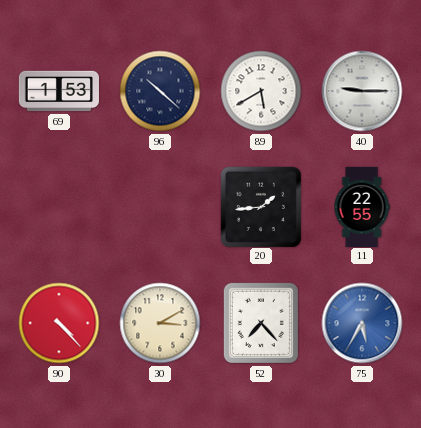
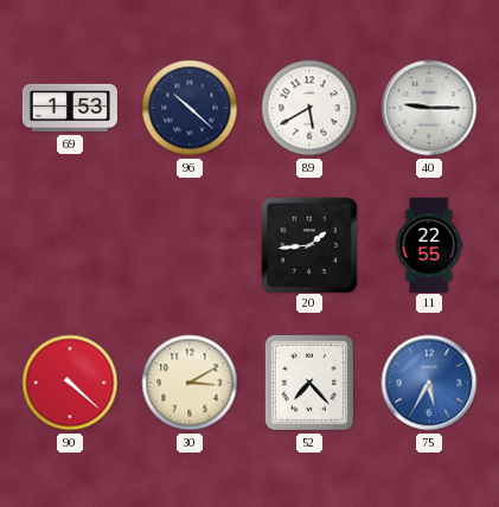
90: 4:23 -> 4:22
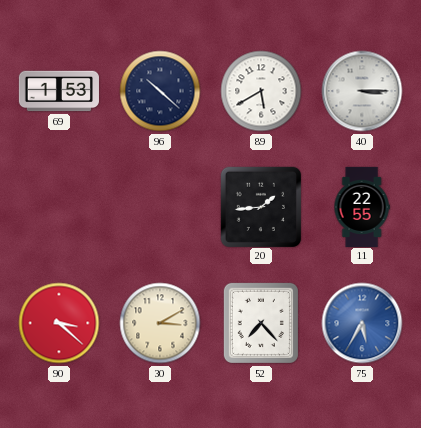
40: 9:15 -> 3:15
90: 4:22 -> 3:22
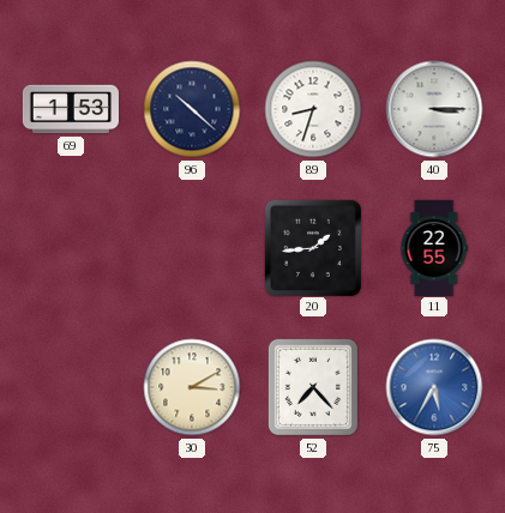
89: 5:40 -> 8:33
90: 3:22 -> none
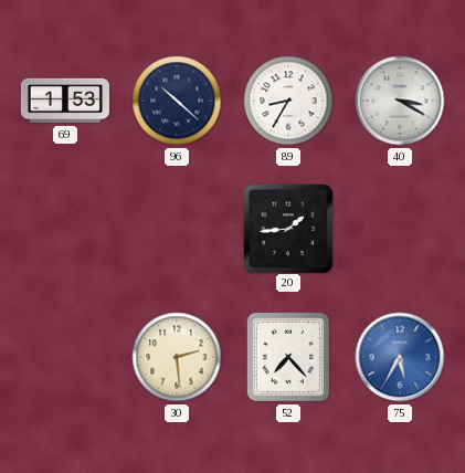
89: 8:33 -> 8:35
40: 3:15 -> 3:20
11: 22:55 -> none
30: 3:10 -> 2:29
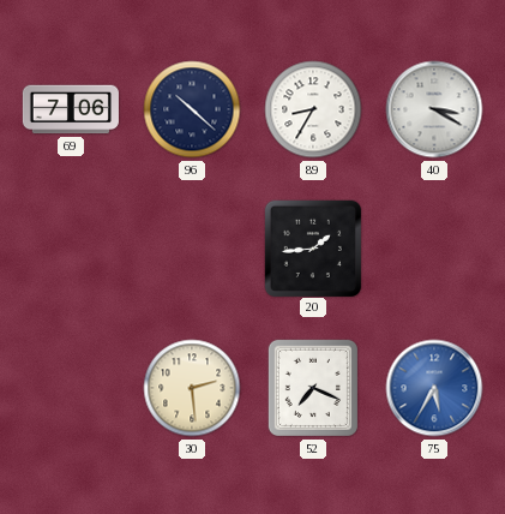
69: 1:53 -> 7:06
52: 7:23 -> 7:19
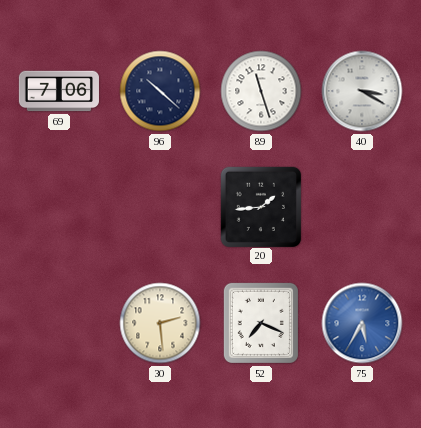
89: 8:35 -> 11:27
